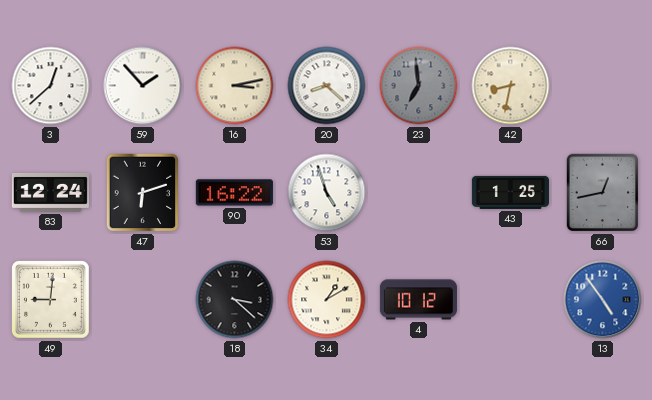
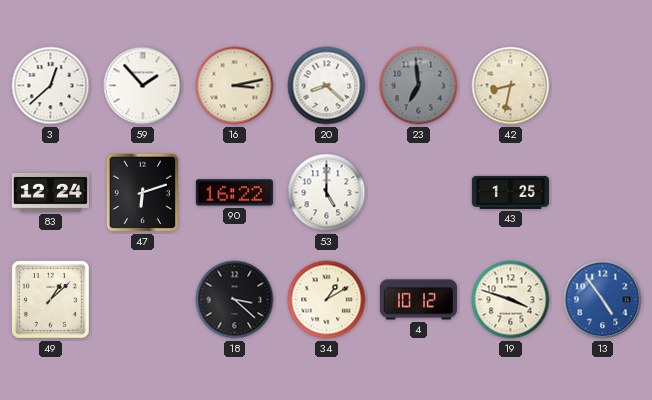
53: 4:57 -> 5:00
66: 12:43 -> none
49: 9:01 -> 1:08
19: none -> 3:48
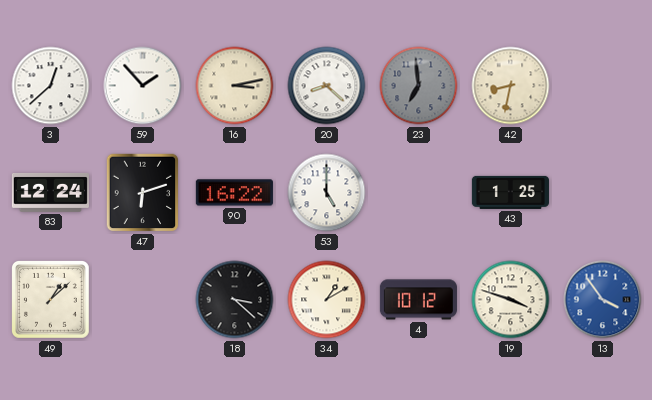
13: 4:54 -> 3:54
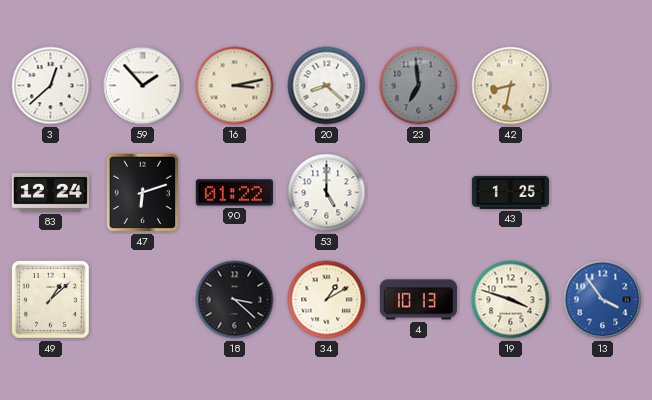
90: 16:22 -> 01:22
4: 10:12 -> 10:13
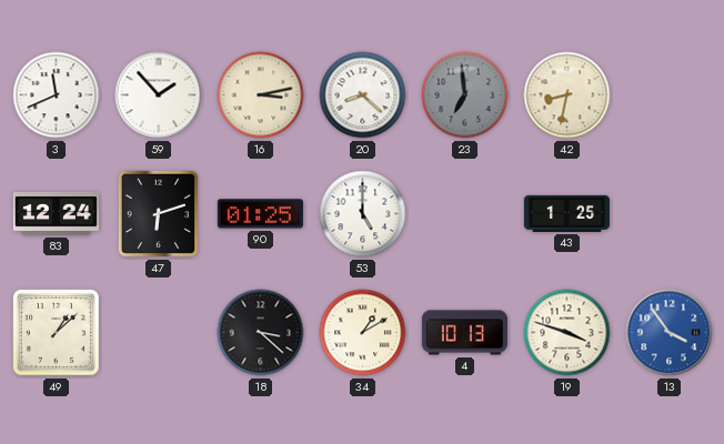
3: 12:38 -> 11:41
90: 01:22 -> 01:25
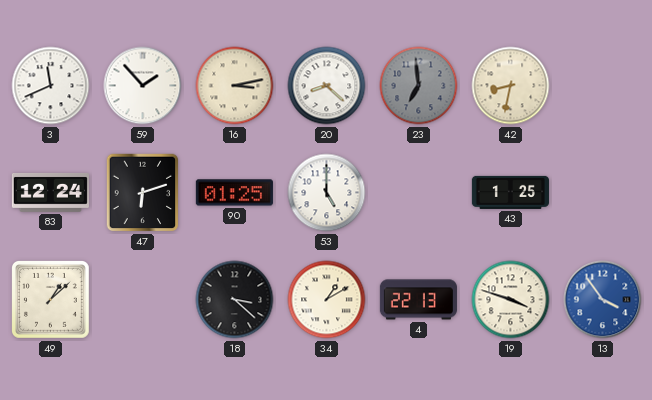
4: 10:13 -> 22:13
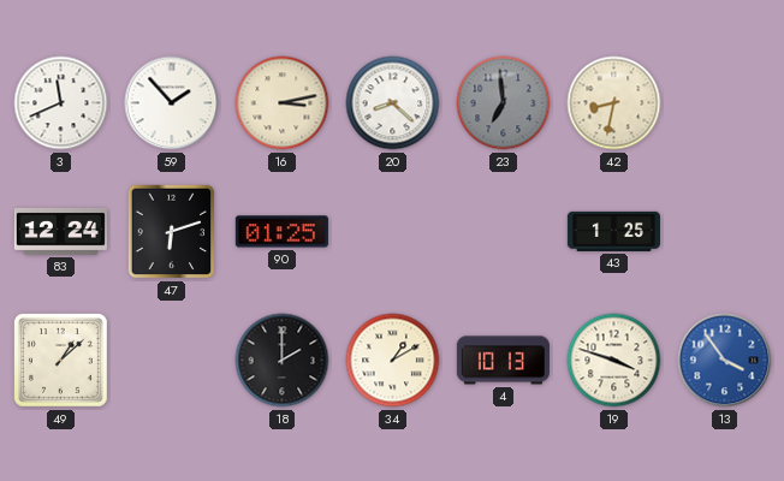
53: 5:00 -> none
18: 3:22 -> 2:00
4: 22:13 -> 10:13
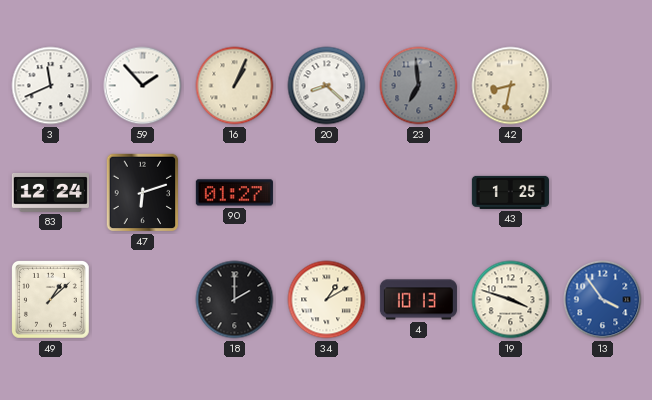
16: 3:13 -> 1:04
90: 01:25 -> 01:27
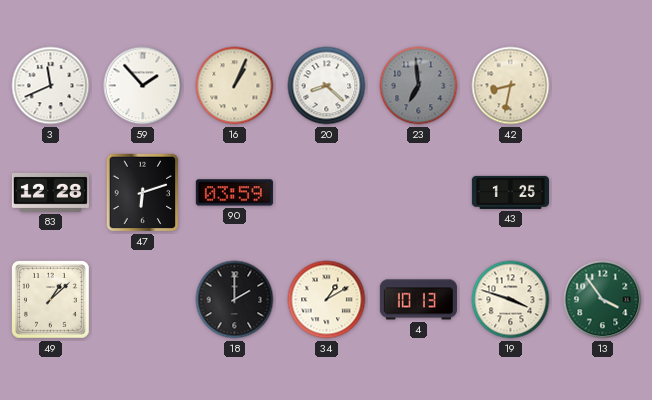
83: 12:24 -> 12:28
90: 01:27 -> 03:59
13 dial: blue -> green
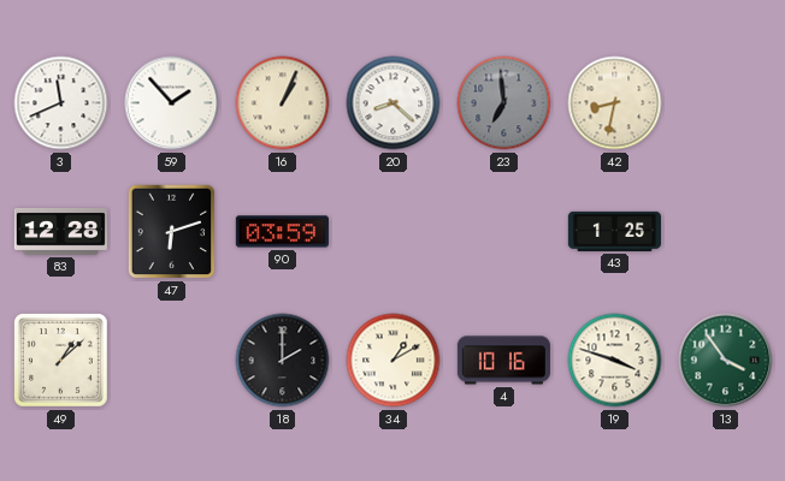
4: 10:13 -> 10:16
